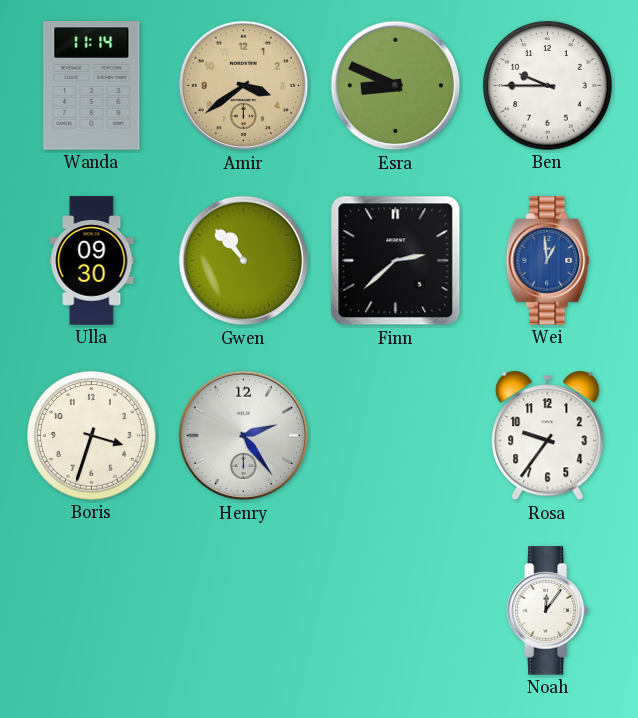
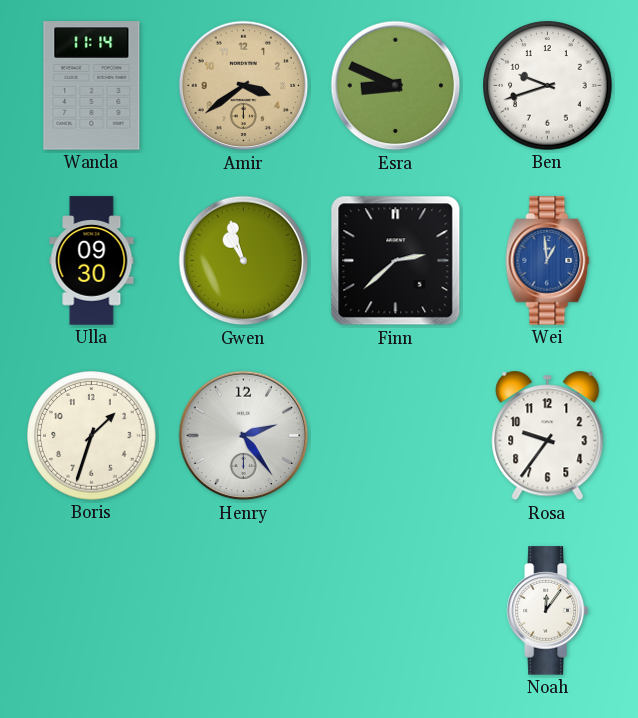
Ben: 9:45 -> 9:42
Gwen: 10:53 -> 10:57
Boris: 3:33 -> 1:33
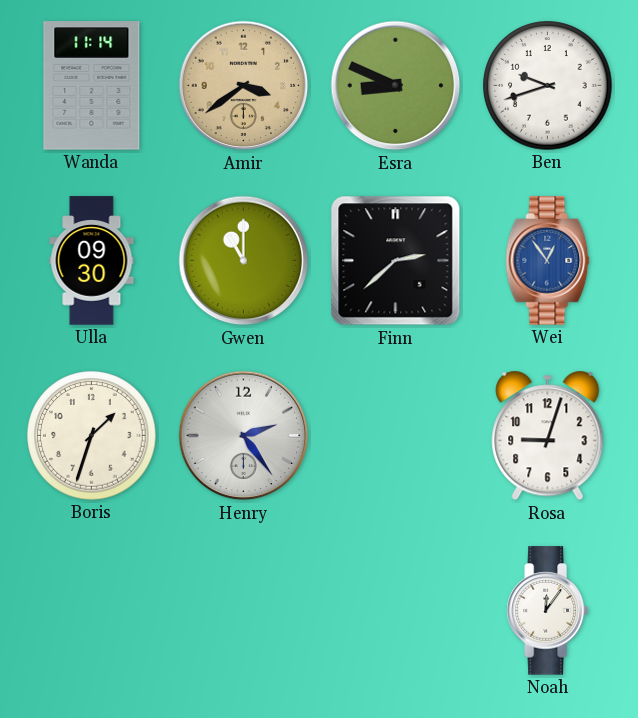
Gwen: 10:57 -> 11:00
Wei: 12:59 -> 12:54
Rosa: 9:36 -> 9:03
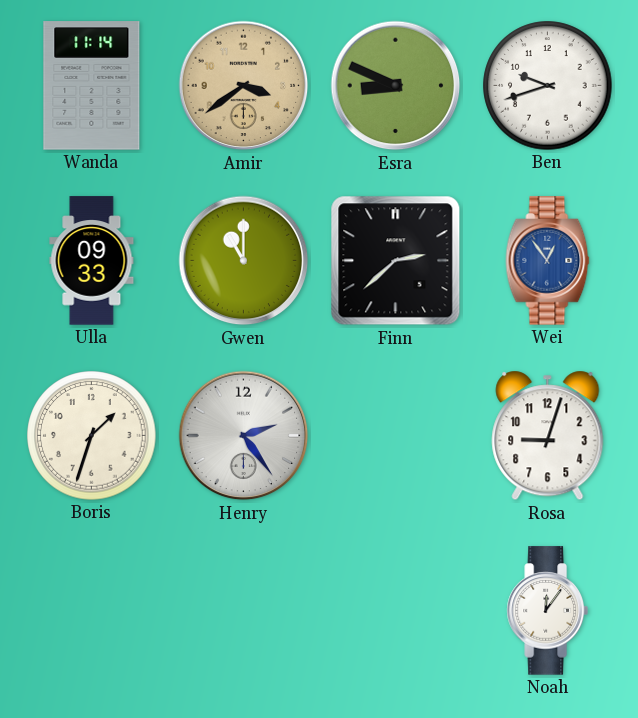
Ulla: 09:30 -> 09:33
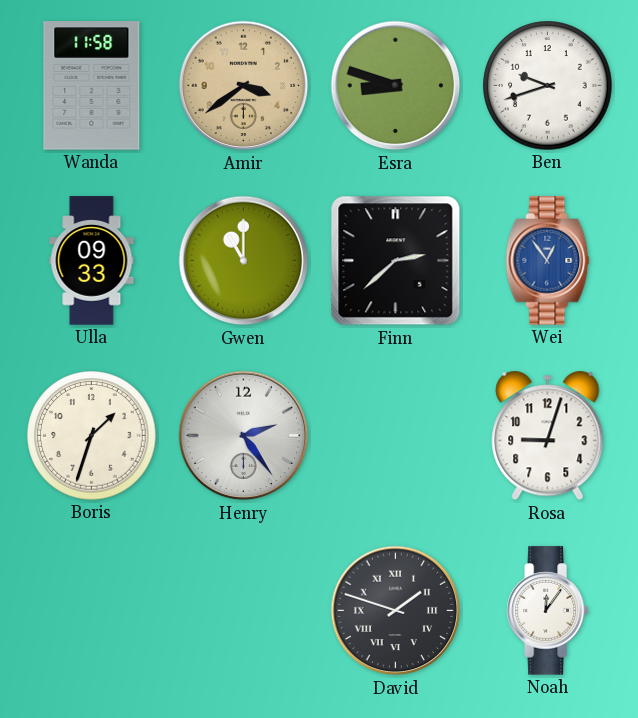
Wanda: 11:14 -> 11:58
Esra: 8:49 -> 8:48
David: none -> 1:48
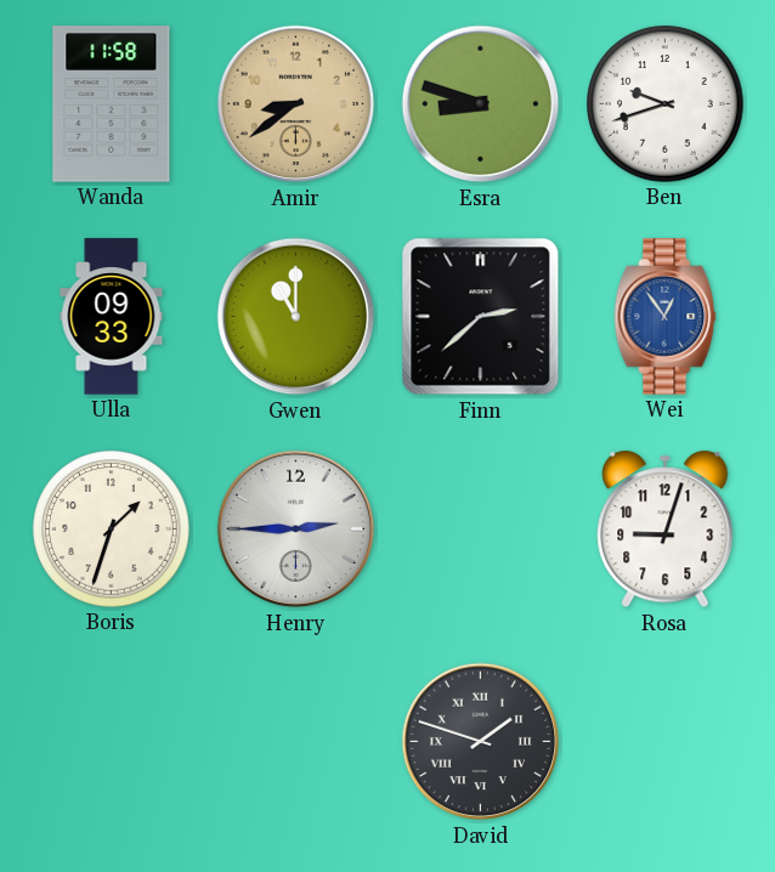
Amir: 3:39 -> 8:39
Henry: 2:24 -> 2:45
Noah: 12:06 -> none
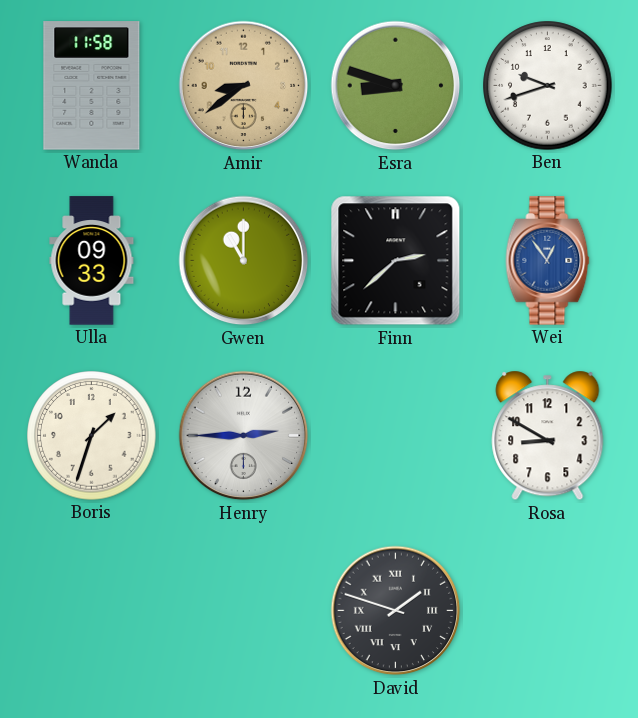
Rosa: 9:03 -> 8:50
